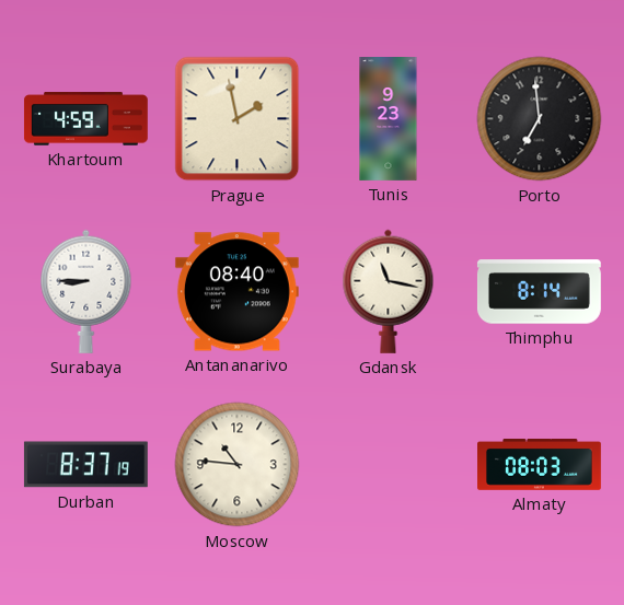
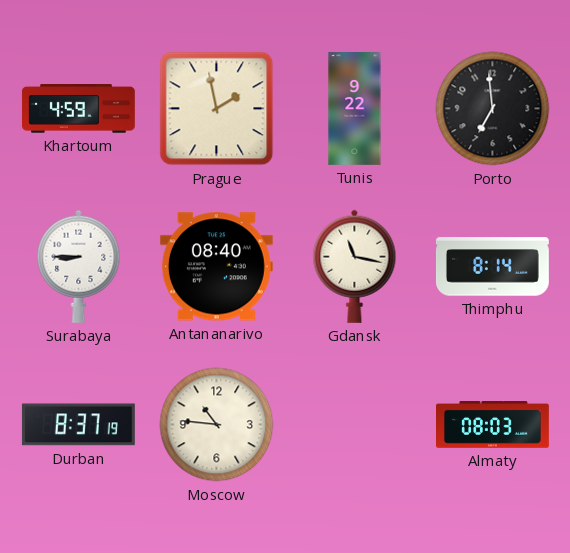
Tunis: 9:23 -> 9:22
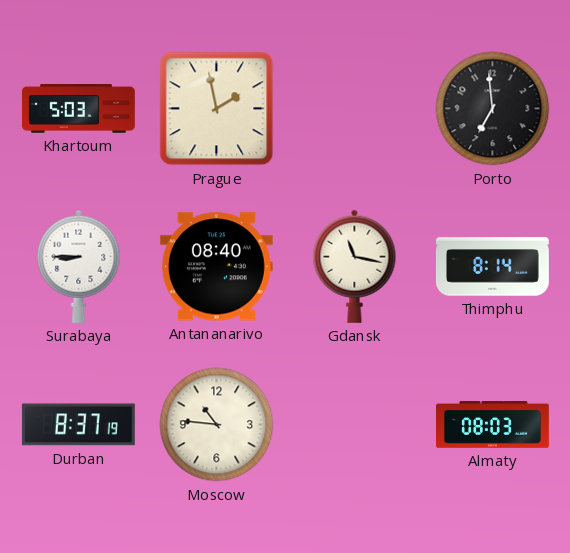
Khartoum: 4:59 -> 5:03
Tunis: 9:22 -> none
